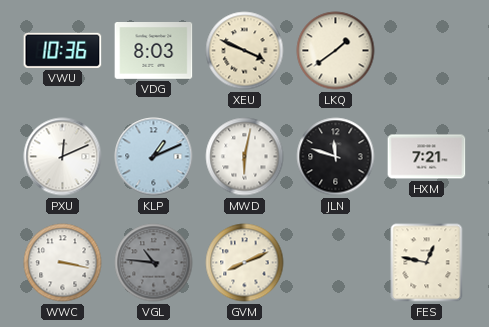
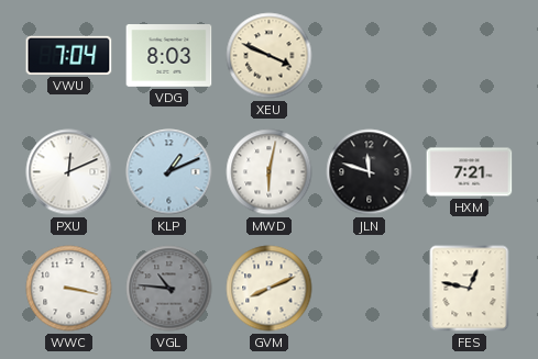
VWU: 10:36 -> 7:04
LKQ: 1:39 -> none
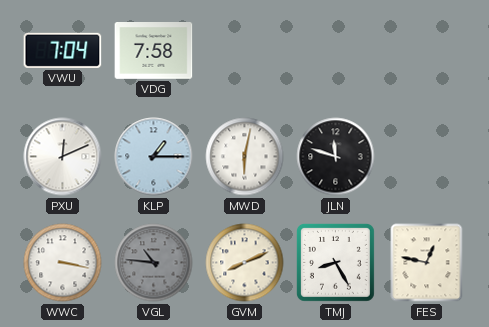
VDG: 8:03 -> 7:58
XEU: 3:49 -> none
KLP: 1:11 -> 1:15
HXM: 7:21 -> none
TMJ: none -> 8:25
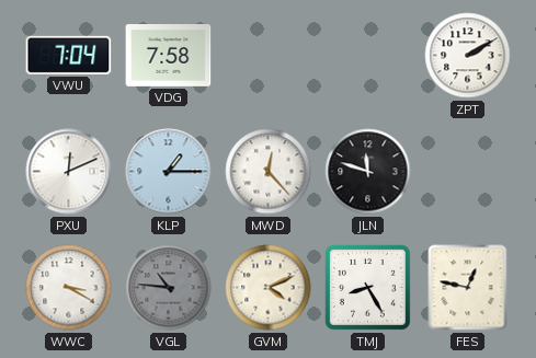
ZPT: none -> 2:10
MWD: 6:02 -> 12:23
WWC: 3:17 -> 3:20
GVM: 8:11 -> 4:11
